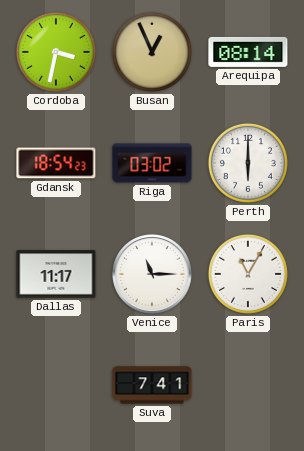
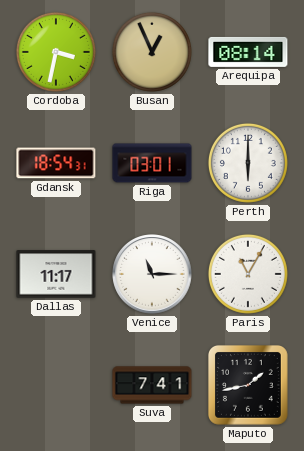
Gdansk: 18:54:23 -> 18:54:31
Riga: 03:02 -> 03:01
Maputo: none -> 1:43
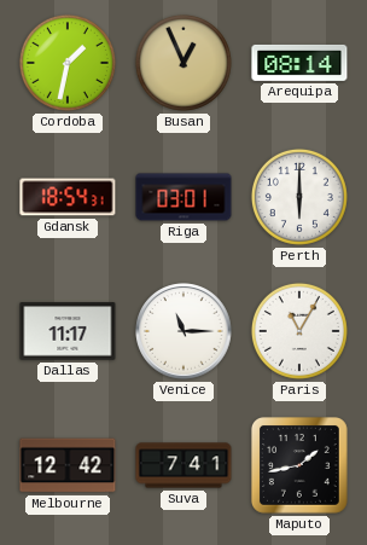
Cordoba: 3:32 -> 1:32
Melbourne: none -> 12:42
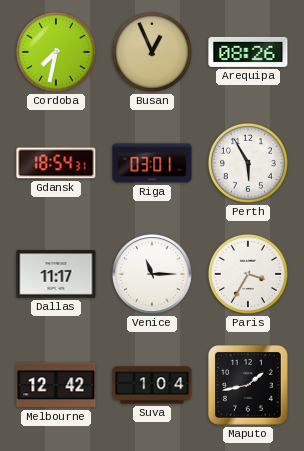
Cordoba: 1:32 -> 7:32
Arequipa: 08:14 -> 08:26
Perth: 6:00 -> 5:55
Paris: 11:05 -> 3:35
Suva: 7:41 -> 1:04
